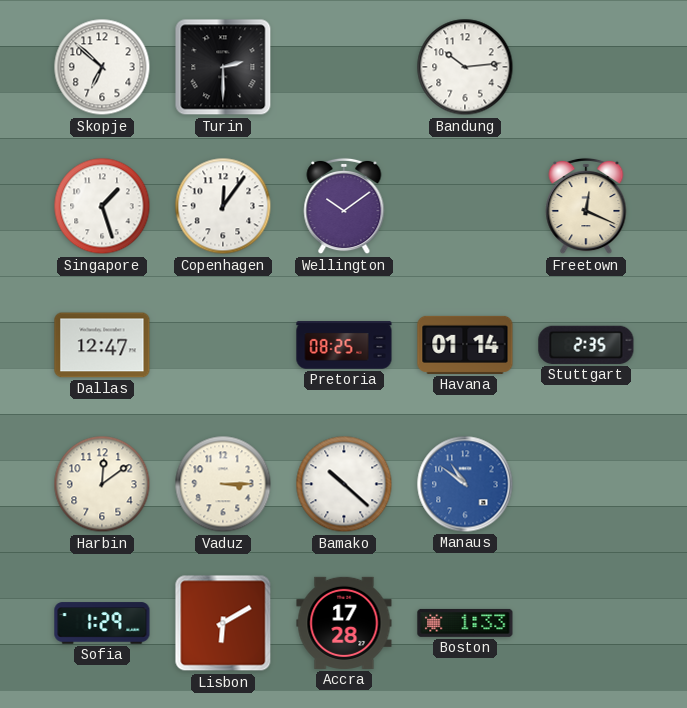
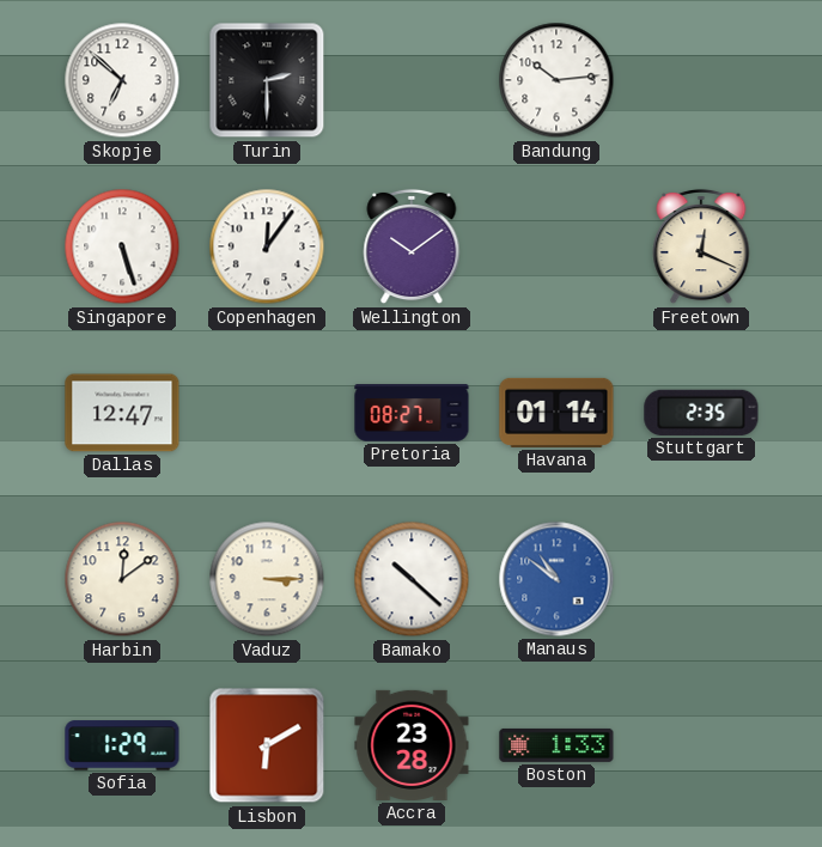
Singapore: 1:27 -> 5:27
Pretoria: 08:25 -> 08:27
Accra: 17:28 -> 23:28
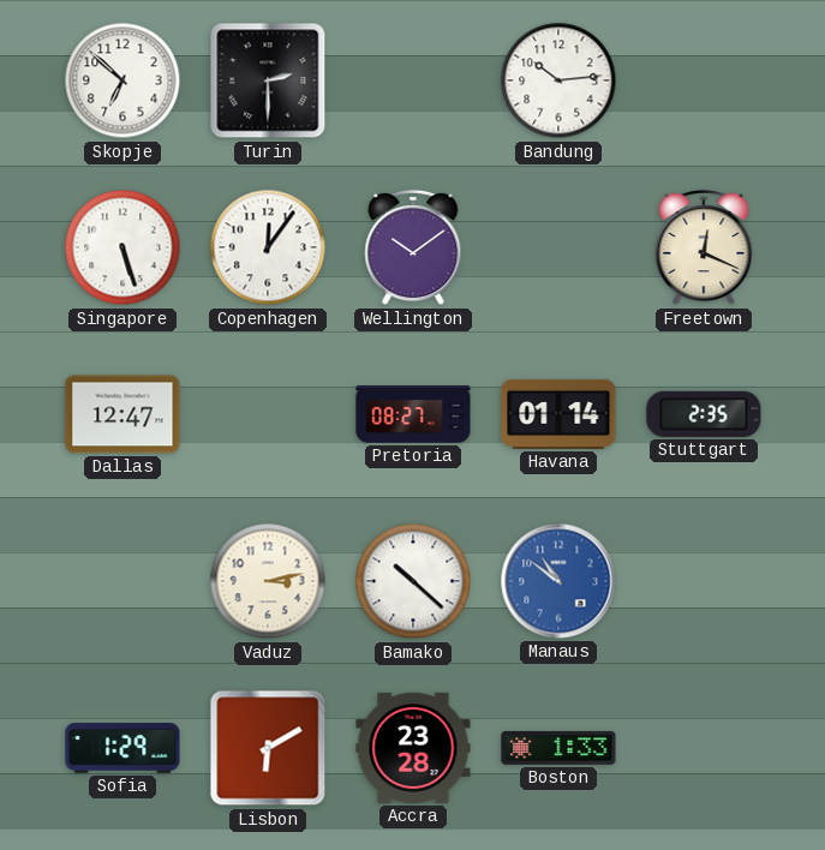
Harbin: 12:09 -> none
Vaduz: 3:15 -> 3:13
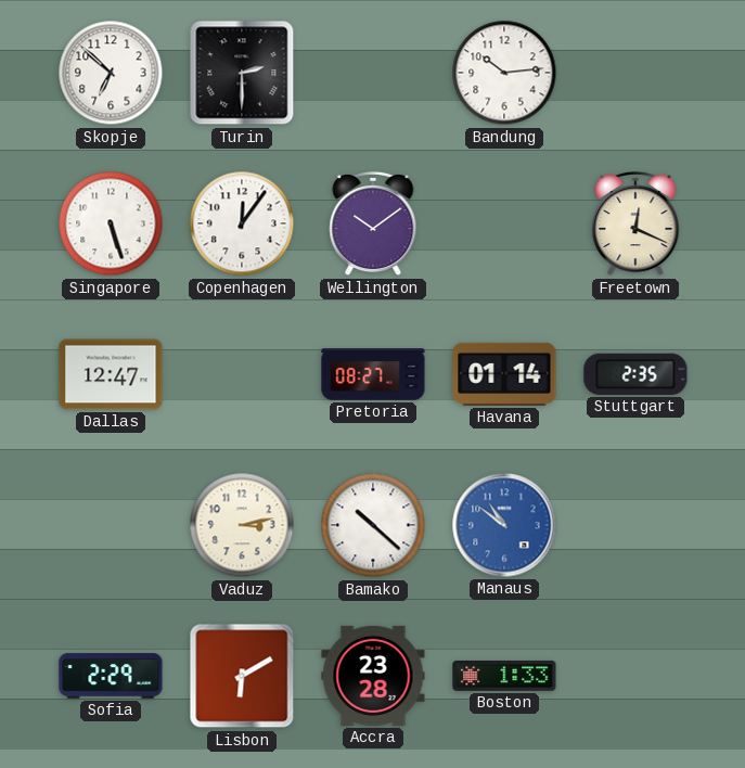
Sofia: 1:29 -> 2:29
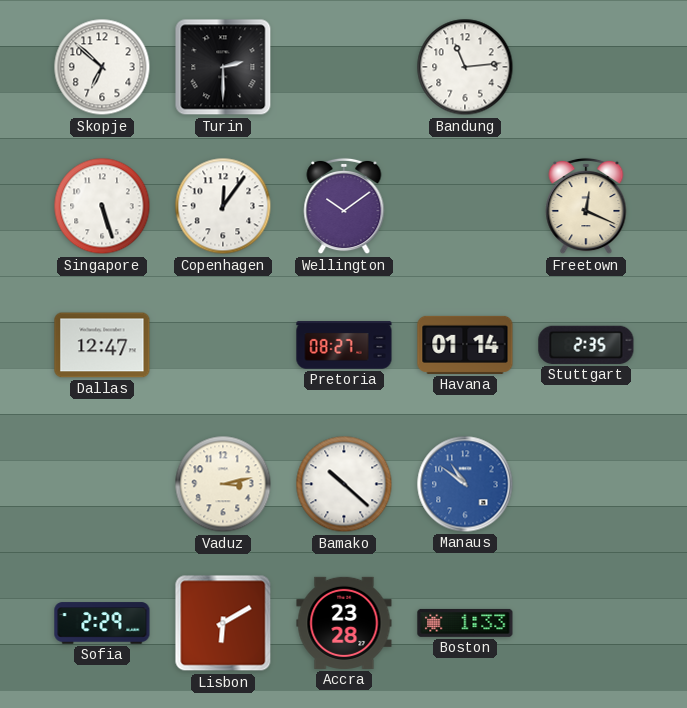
Bandung: 10:14 -> 11:14
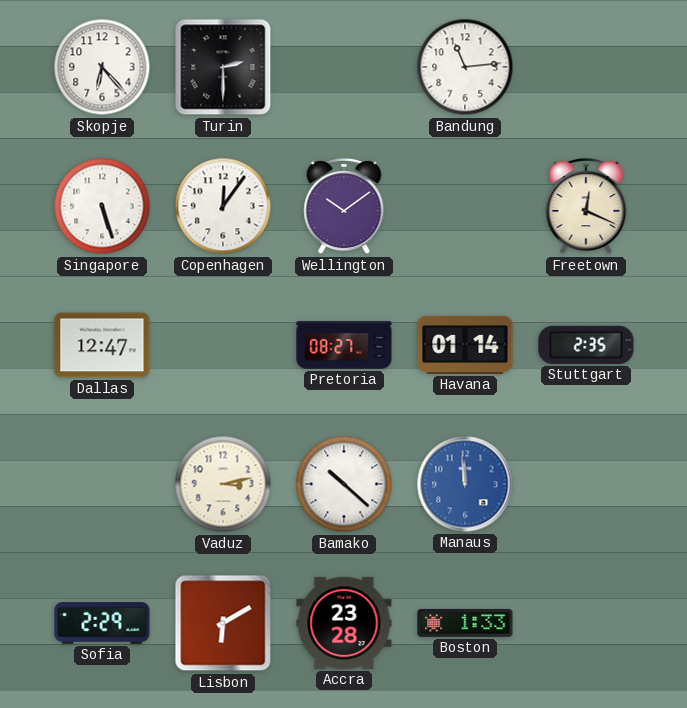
Skopje: 6:52 -> 6:23
Manaus: 10:51 -> 11:59
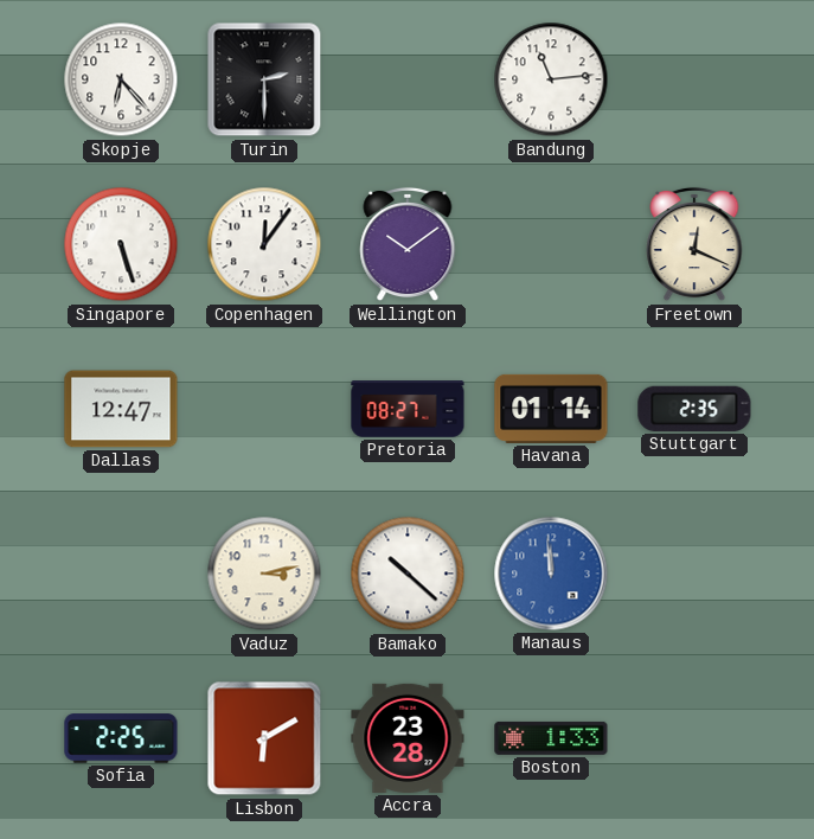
Sofia: 2:29 -> 2:25
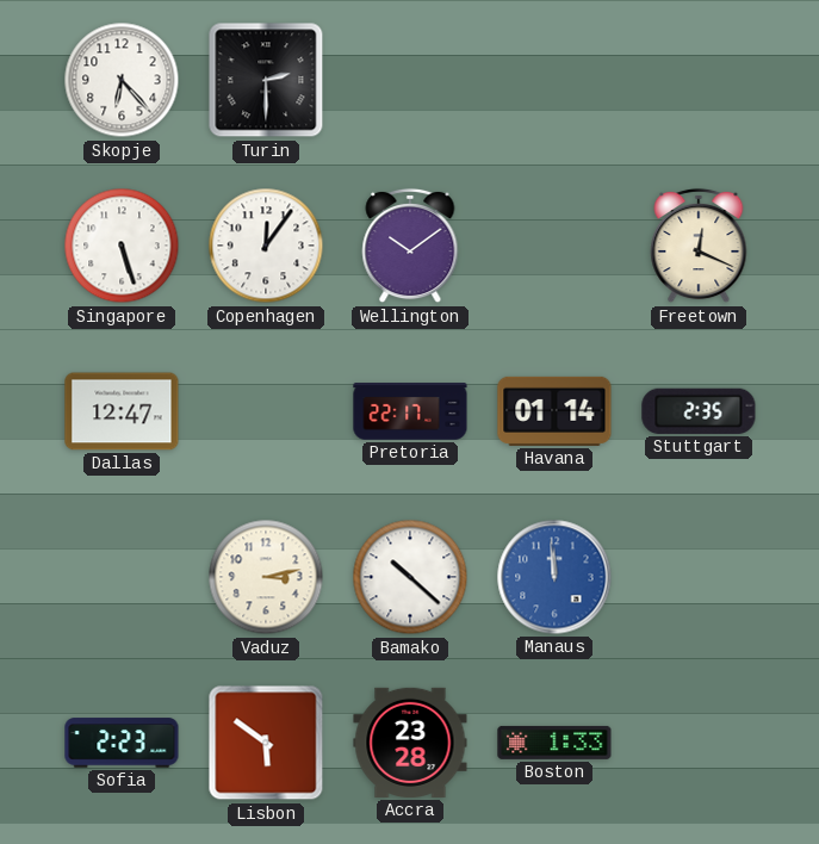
Bandung: 11:14 -> none
Pretoria: 08:27 -> 22:17
Sofia: 2:25 -> 2:23
Lisbon: 6:10 -> 5:51
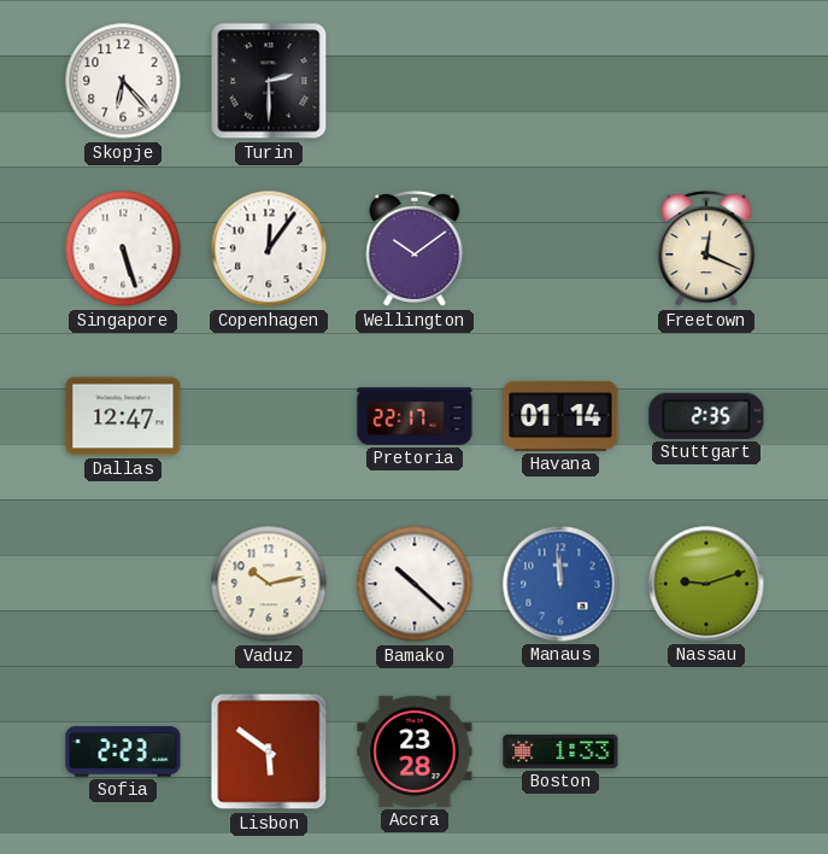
Vaduz: 3:13 -> 10:13
Nassau: none -> 9:12
